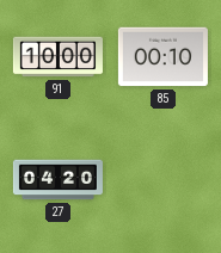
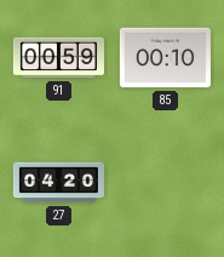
91: 10:00 -> 00:59
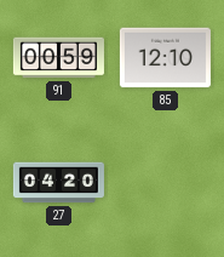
85: 00:10 -> 12:10
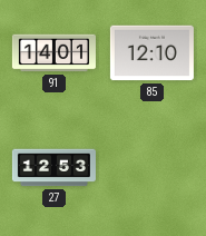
91: 00:59 -> 14:01
27: 04:20 -> 12:53
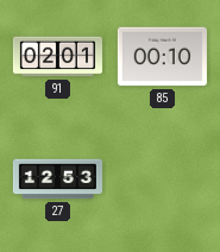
91: 14:01 -> 02:01
85: 12:10 -> 00:10
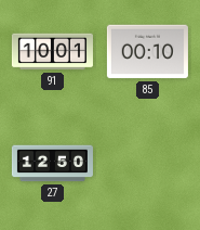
91: 02:01 -> 10:01
27: 12:53 -> 12:50
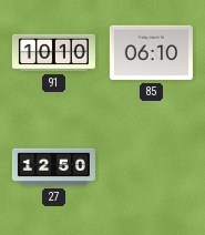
91: 10:01 -> 10:10
85: 00:10 -> 06:10
